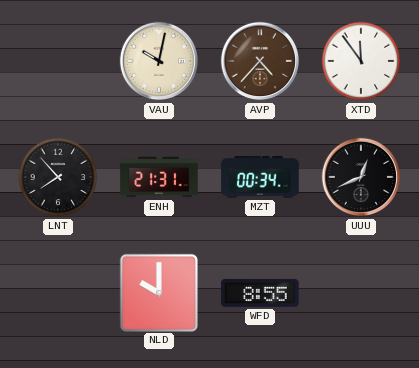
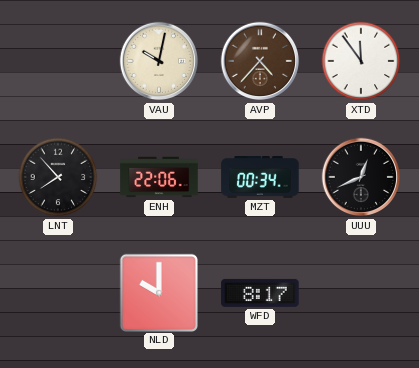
ENH: 21:31 -> 22:06
WFD: 8:55 -> 8:17
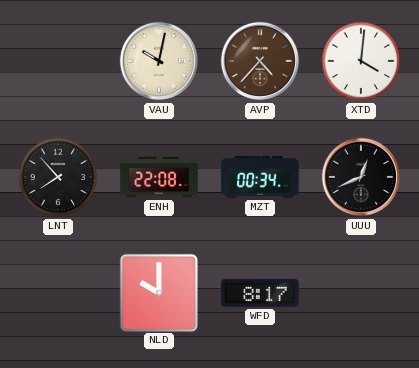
XTD: 11:54 -> 4:01
ENH: 22:06 -> 22:08
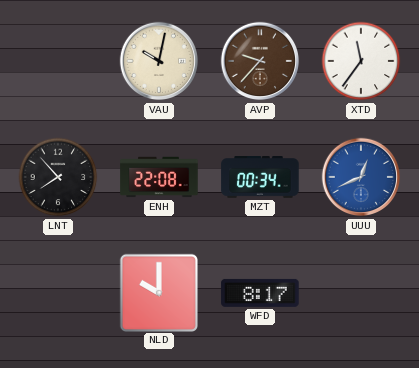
AVP: 4:37 -> 9:37
XTD: 4:01 -> 11:36
UUU dial: black -> blue
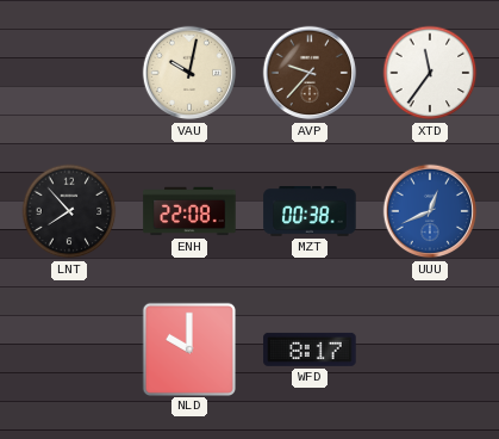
MZT: 00:34 -> 00:38
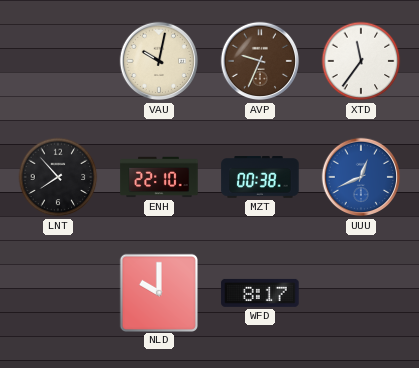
AVP: 9:37 -> 9:34
ENH: 22:08 -> 22:10
